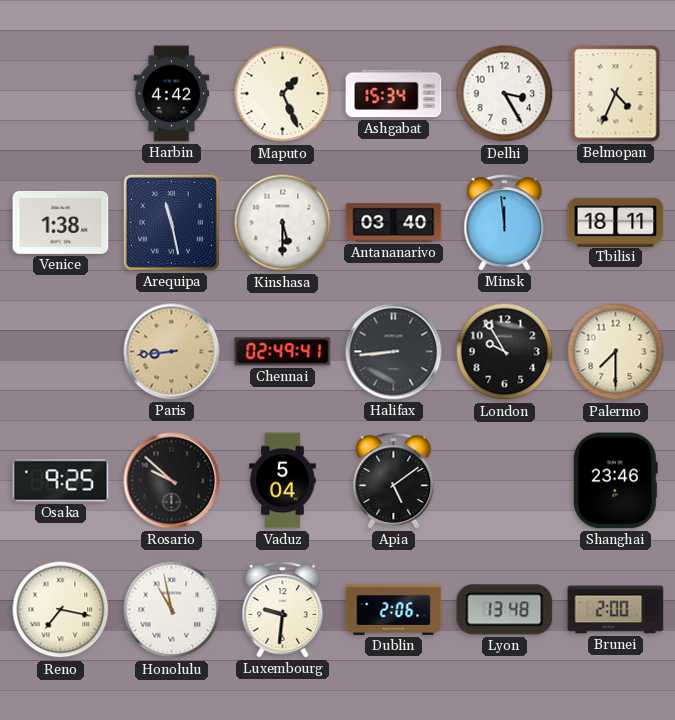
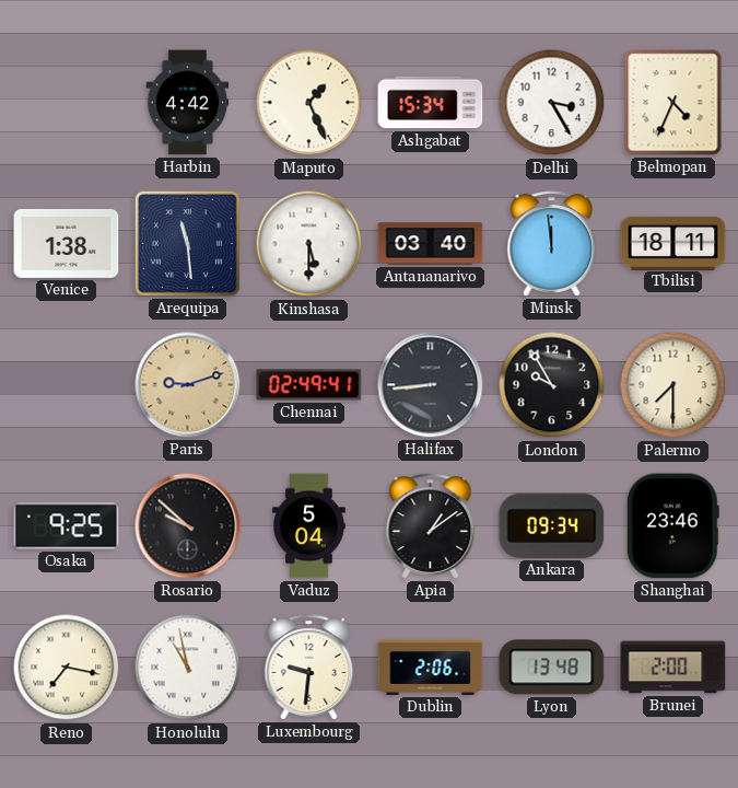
Arequipa: 11:28 -> 11:29
Paris: 8:44 -> 9:12
Apia: 5:09 -> 1:09
Ankara: none -> 09:34
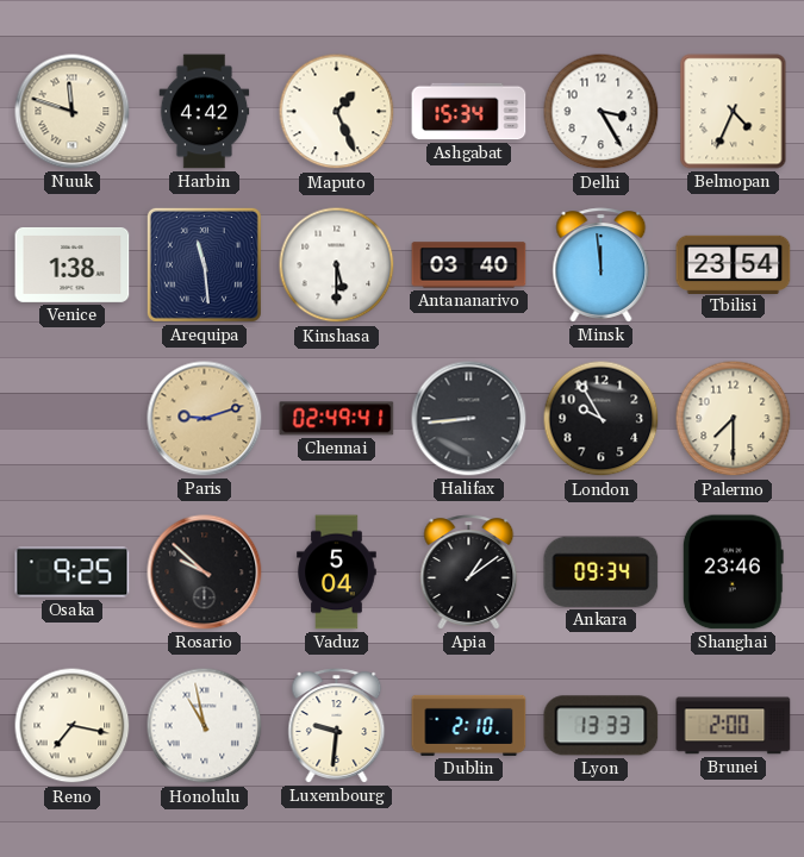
Nuuk: none -> 11:48
Tbilisi: 18:11 -> 23:54
Dublin: 2:06 -> 2:10
Lyon: 13:48 -> 13:33
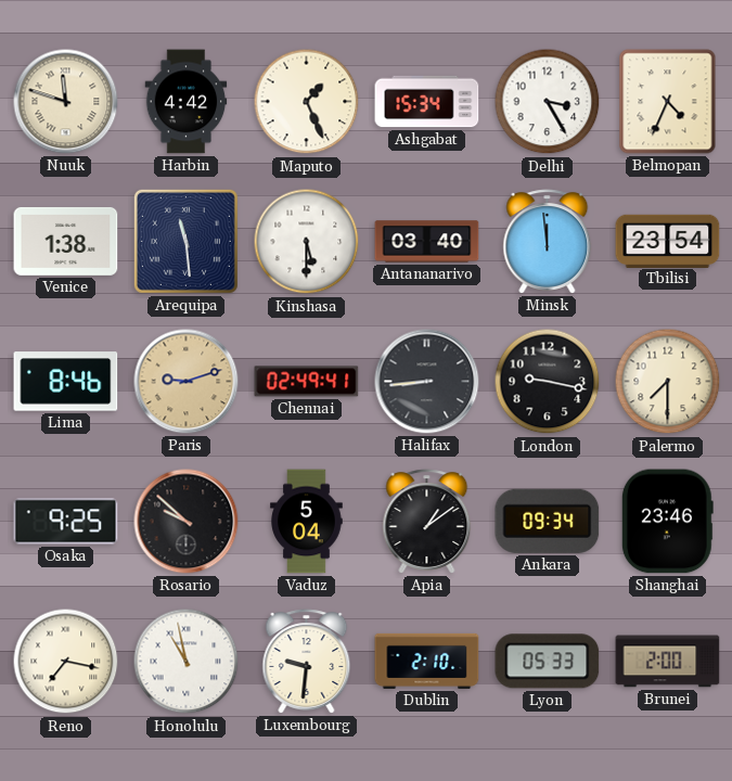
Lima: none -> 8:46
London: 9:55 -> 9:17
Lyon: 13:33 -> 05:33
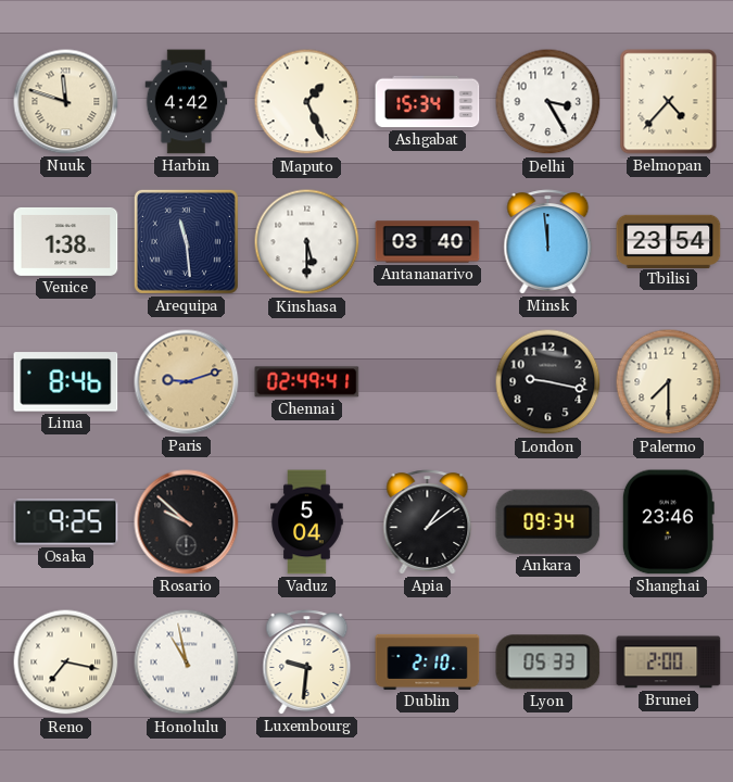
Belmopan: 4:34 -> 4:37
Halifax: 8:44 -> none
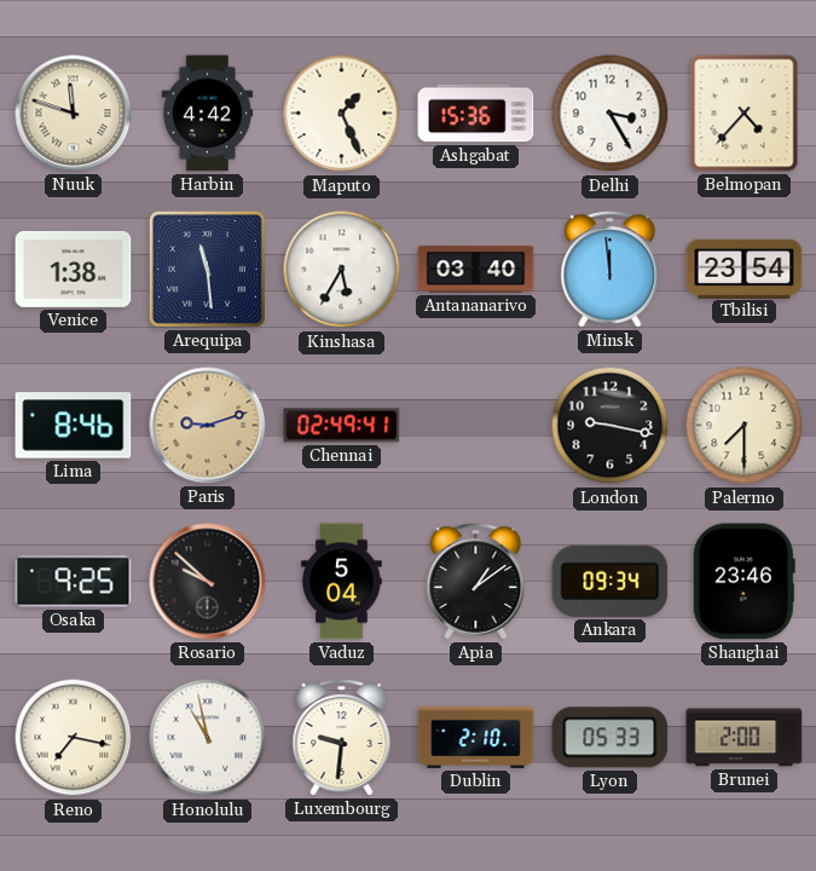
Ashgabat: 15:34 -> 15:36
Kinshasa: 5:30 -> 5:35
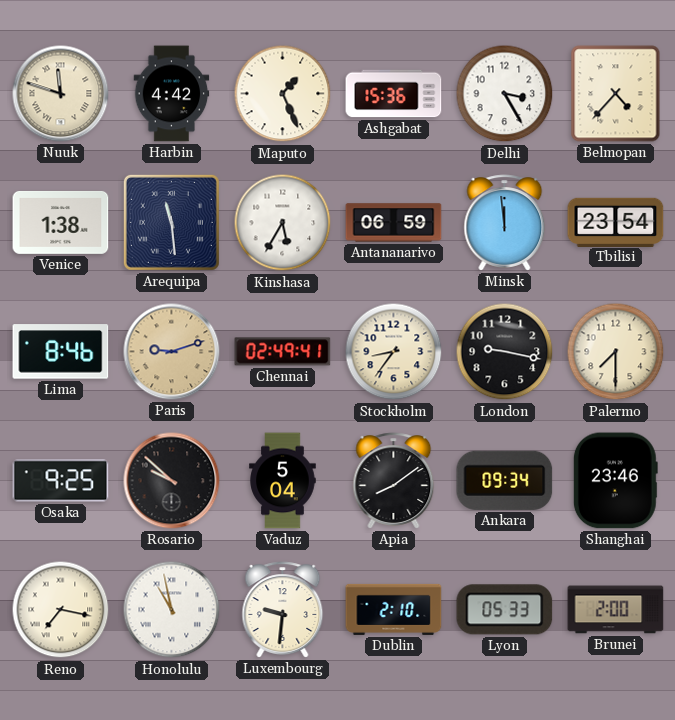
Antananarivo: 03:40 -> 06:59
Stockholm: none -> 8:36
Apia: 1:09 -> 8:09
